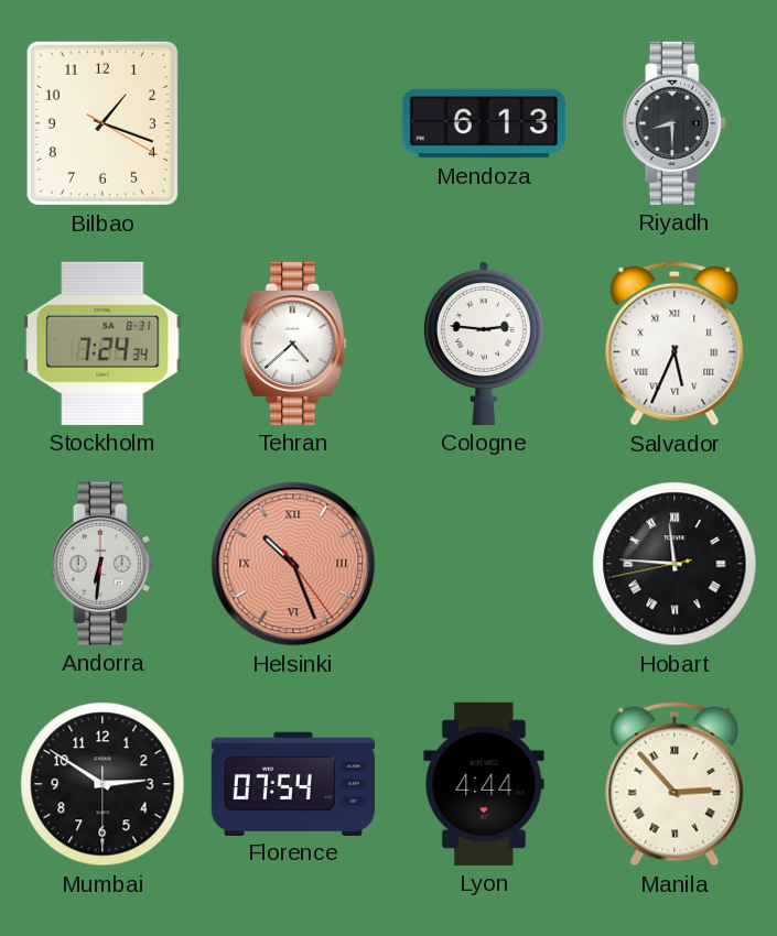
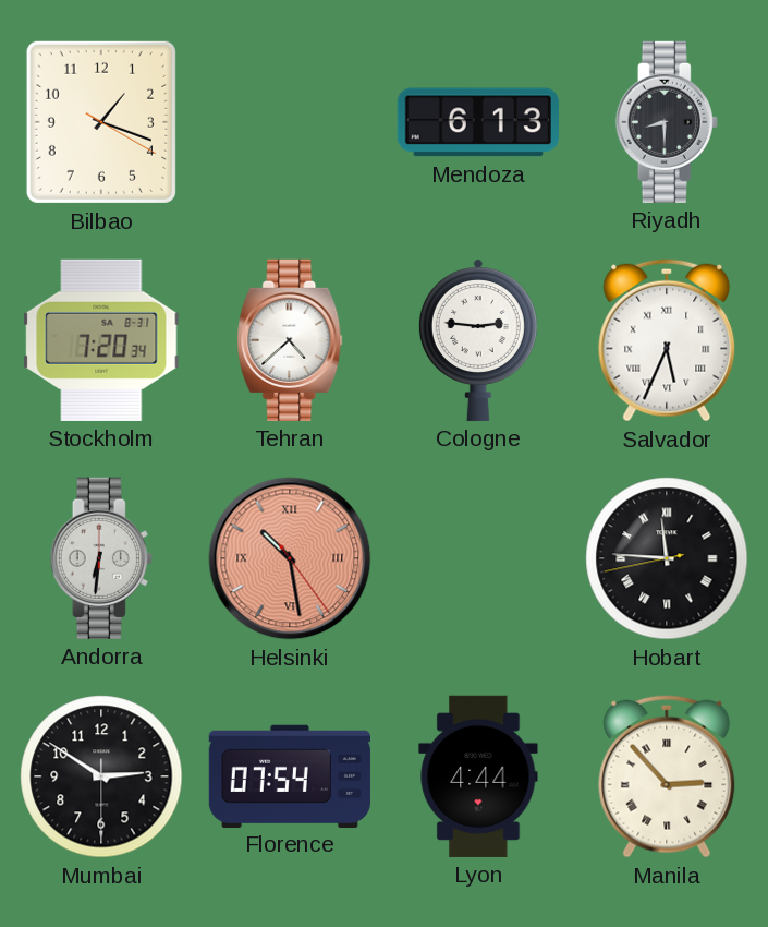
Stockholm: 7:24 -> 7:20
Helsinki: 10:26 -> 10:28
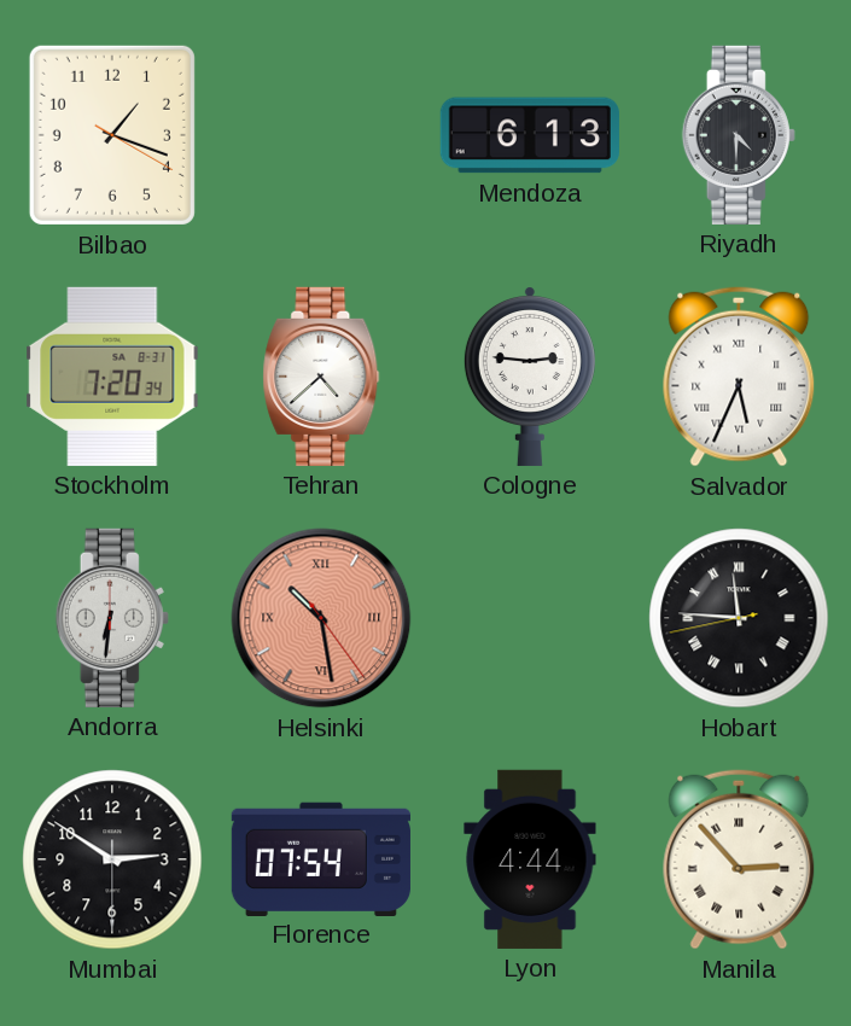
Riyadh: 8:30 -> 4:30
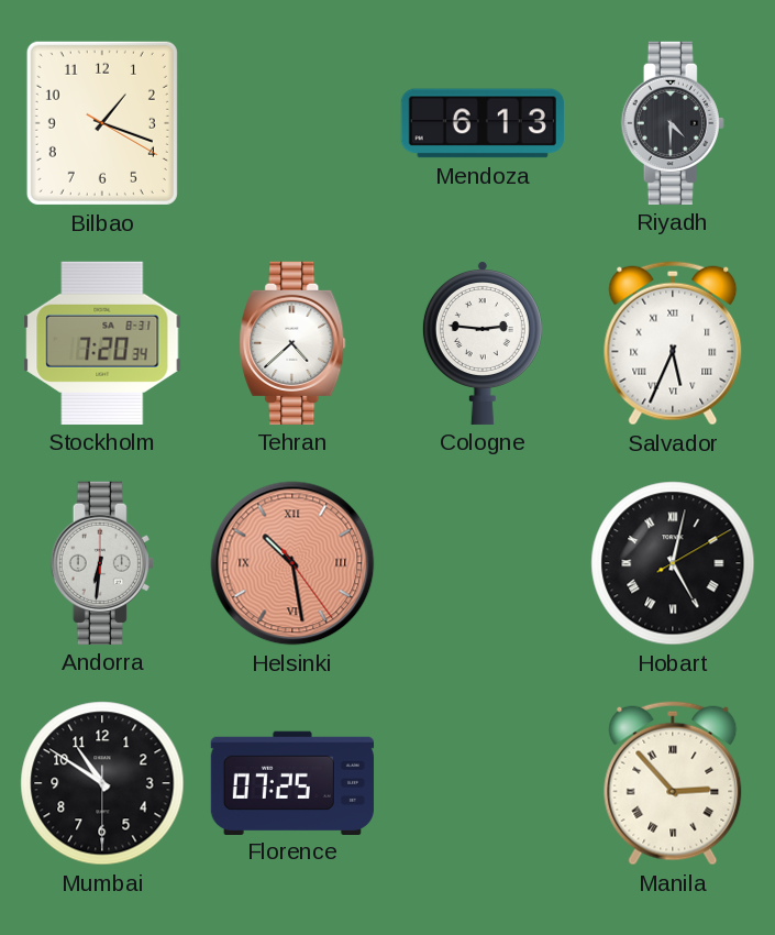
Hobart: 11:45 -> 5:02
Mumbai: 2:50 -> 10:50
Florence: 07:54 -> 07:25
Lyon: 4:44 -> none
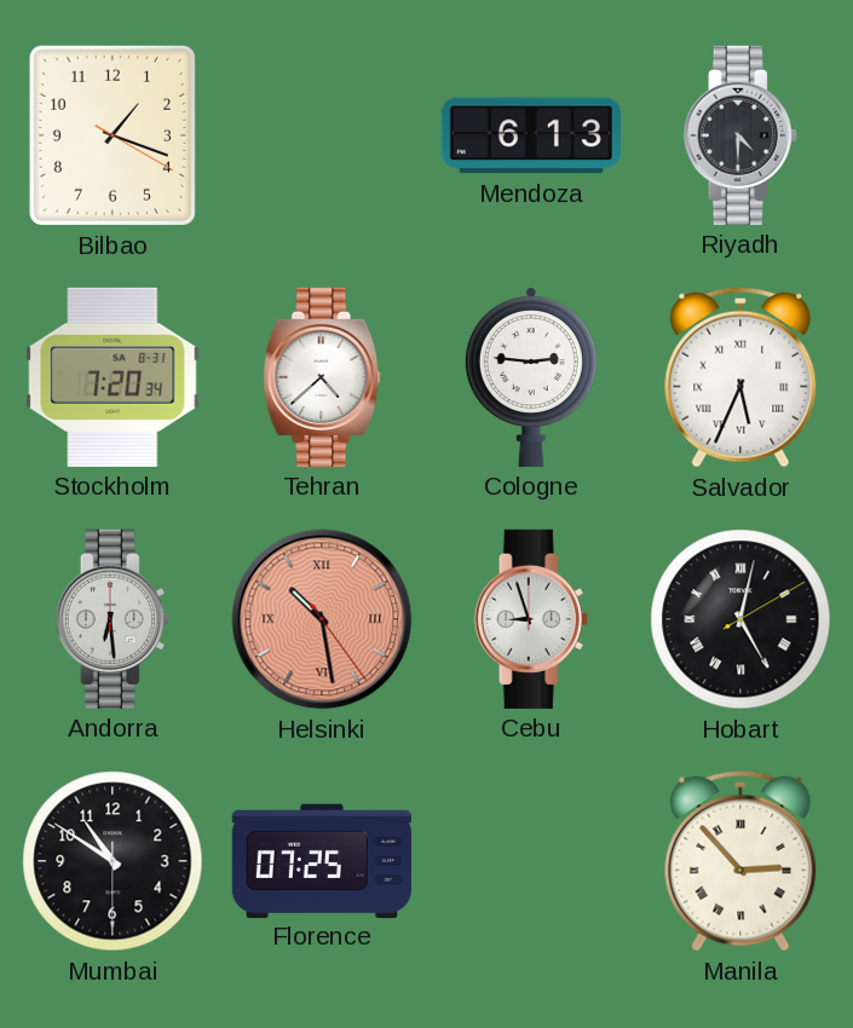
Andorra: 6:31 -> 6:29
Cebu: none -> 8:57
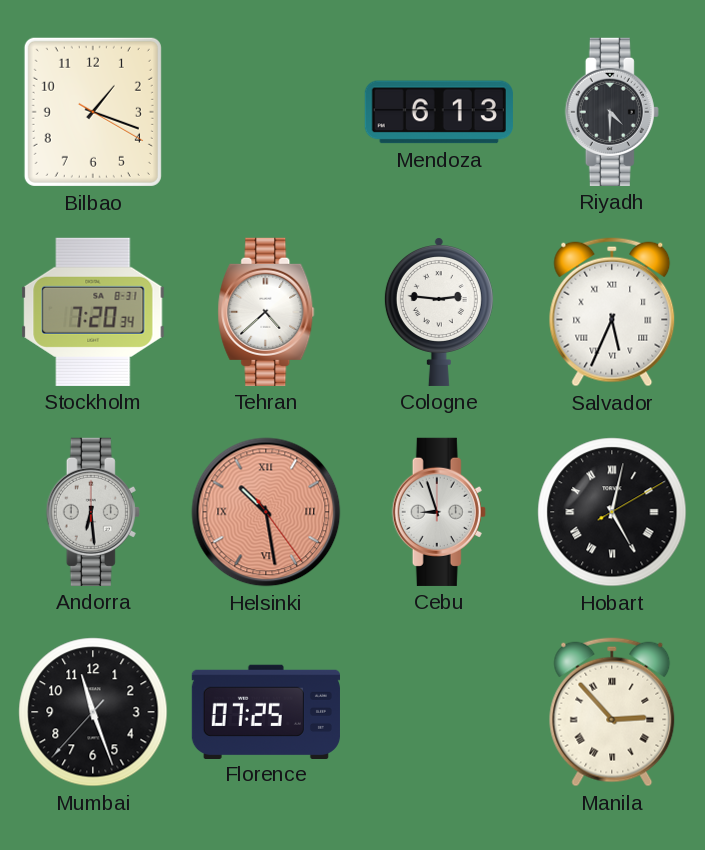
Mumbai: 10:50 -> 11:26
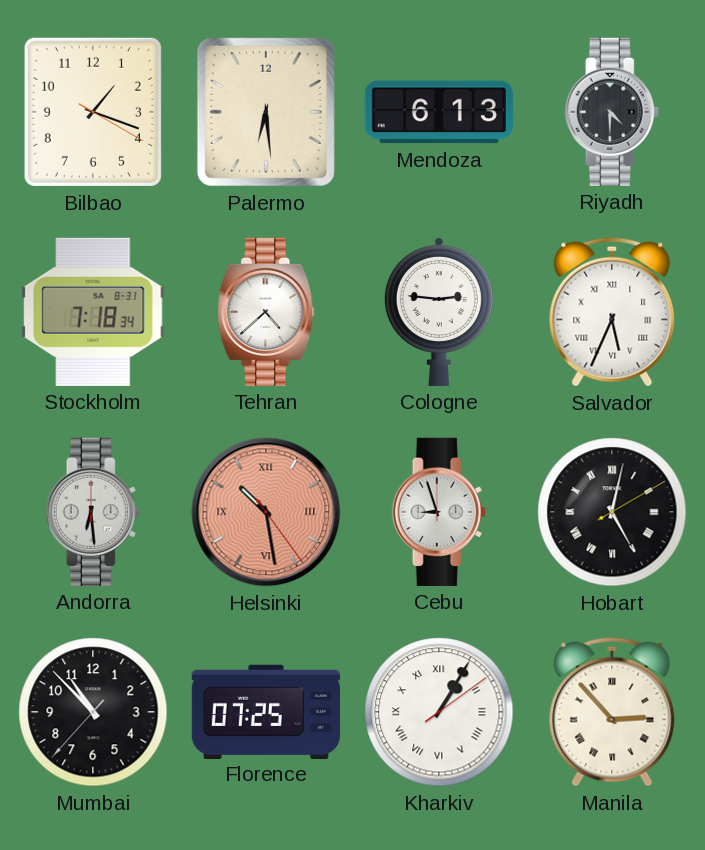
Palermo: none -> 6:29
Stockholm: 7:20 -> 7:18
Mumbai: 11:26 -> 10:52
Kharkiv: none -> 1:05
